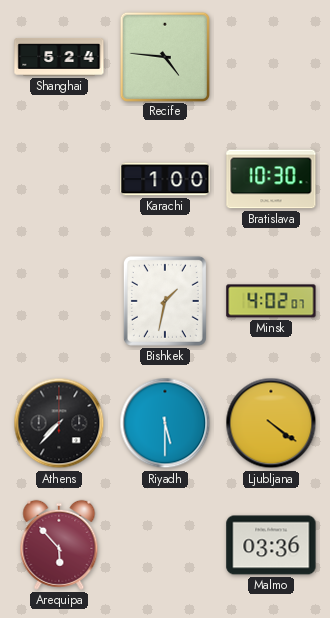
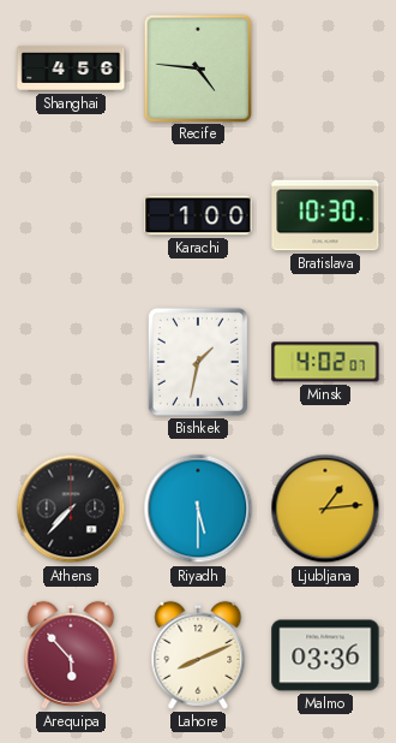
Shanghai: 5:24 -> 4:56
Ljubljana: 4:21 -> 1:14
Lahore: none -> 8:11
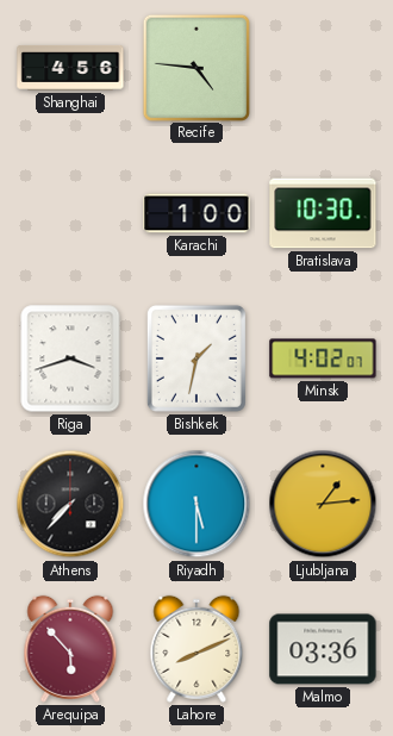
Riga: none -> 3:42
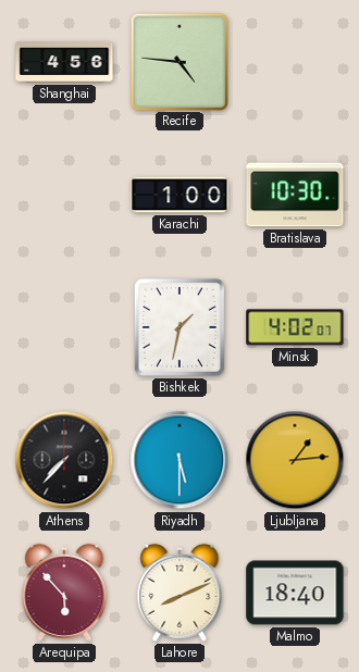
Riga: 3:42 -> none
Malmo: 03:36 -> 18:40
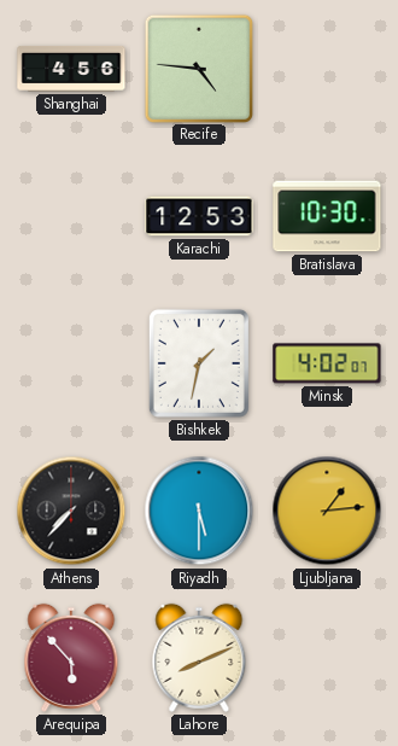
Karachi: 1:00 -> 12:53
Malmo: 18:40 -> none
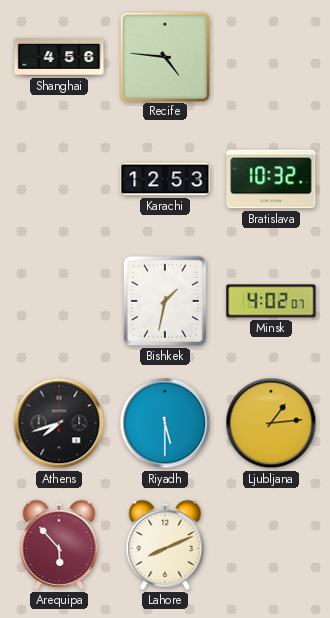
Bratislava: 10:30 -> 10:32
Athens: 7:37 -> 7:42
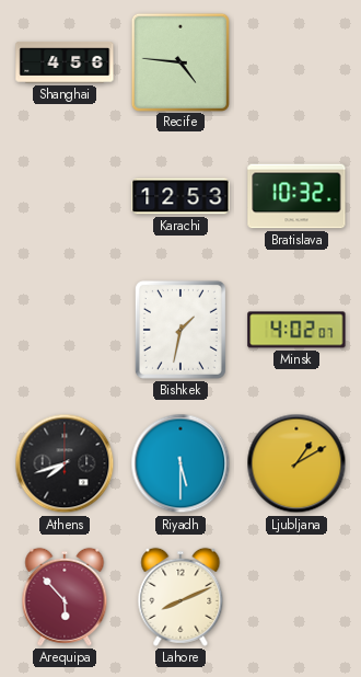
Ljubljana: 1:14 -> 1:10
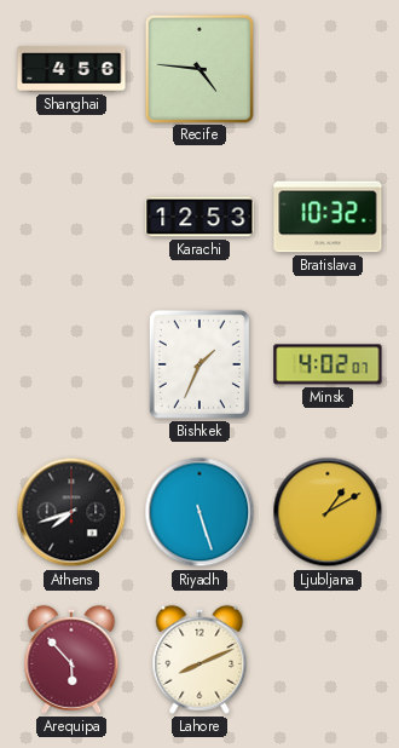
Bishkek: 1:32 -> 1:34
Riyadh: 5:30 -> 5:27
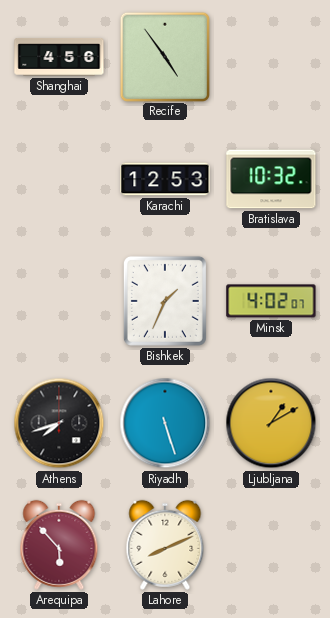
Recife: 4:46 -> 4:54
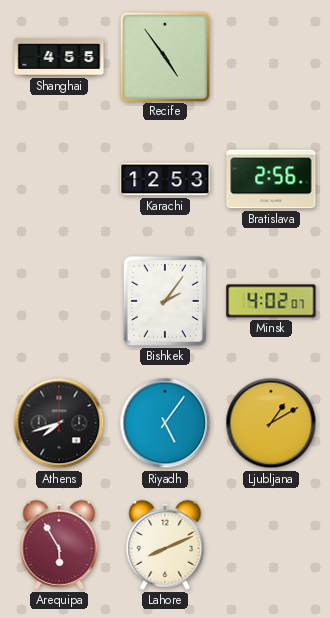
Shanghai: 4:56 -> 4:55
Bratislava: 10:32 -> 2:56
Bishkek: 1:34 -> 2:06
Riyadh: 5:27 -> 5:06
Arequipa: 5:53 -> 5:55
